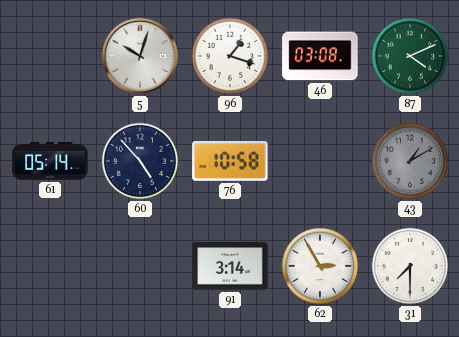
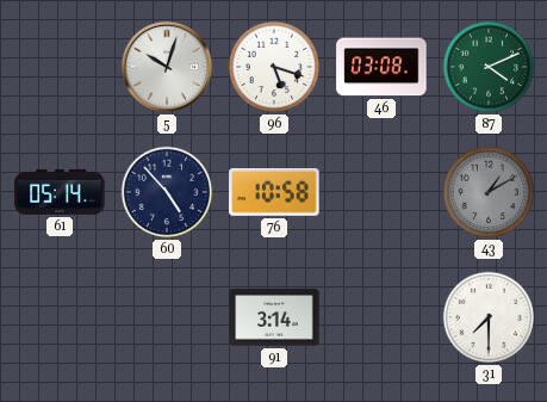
96: 1:18 -> 5:18
62: 2:55 -> none
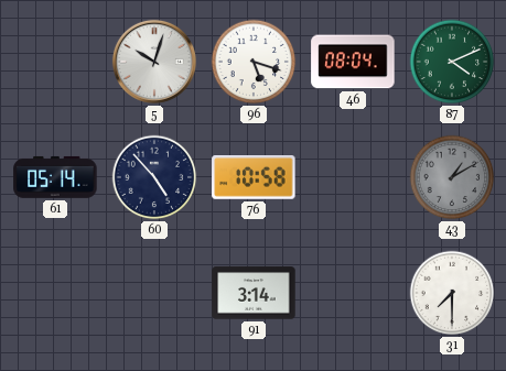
46: 03:08 -> 08:04
